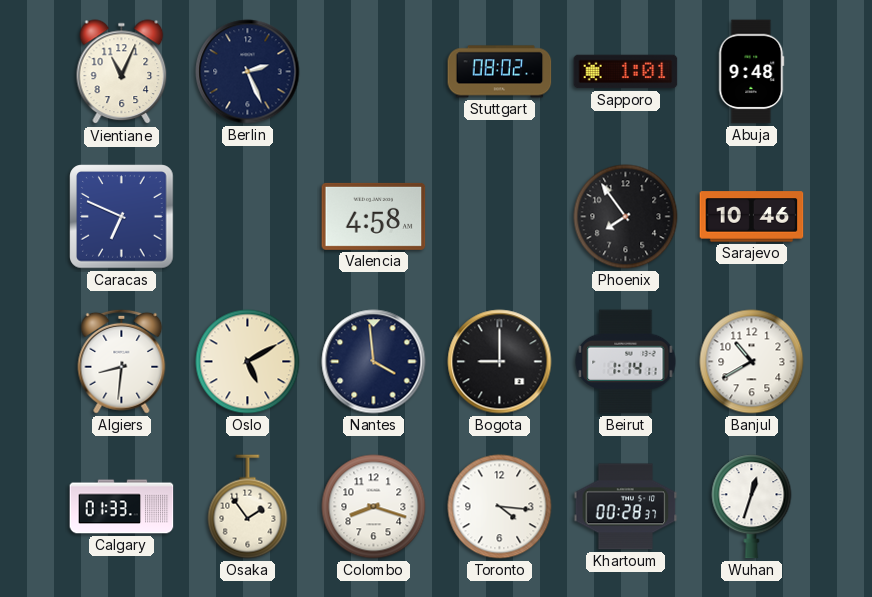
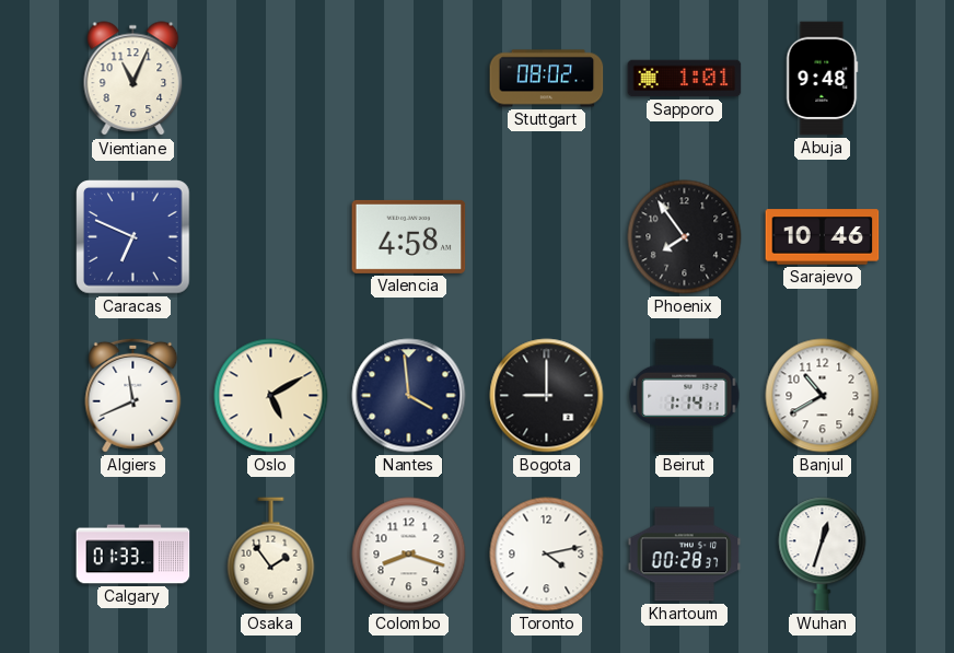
Berlin: 2:26 -> none
Algiers: 8:31 -> 11:41
Toronto: 4:16 -> 4:13
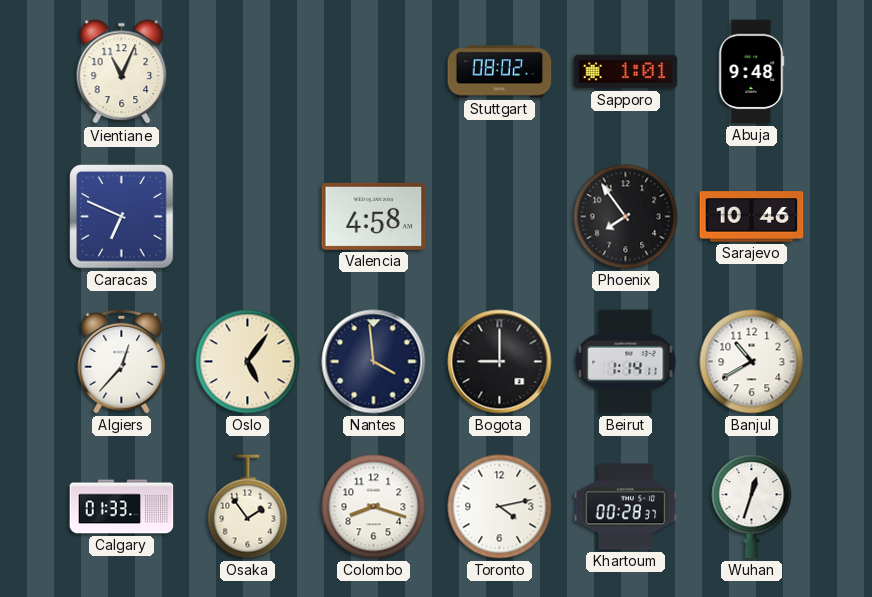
Algiers: 11:41 -> 12:37
Oslo: 5:10 -> 5:06
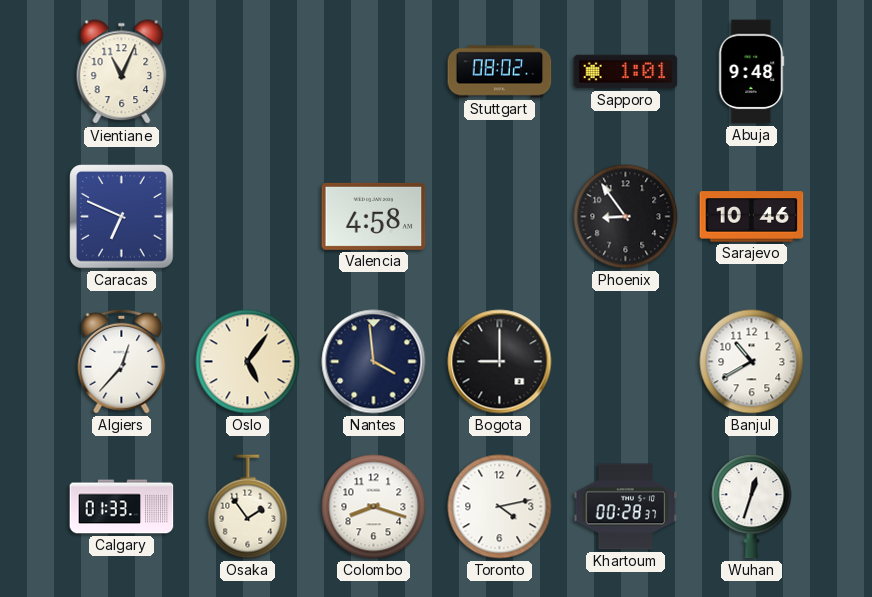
Phoenix: 7:54 -> 8:54
Beirut: 1:14 -> none
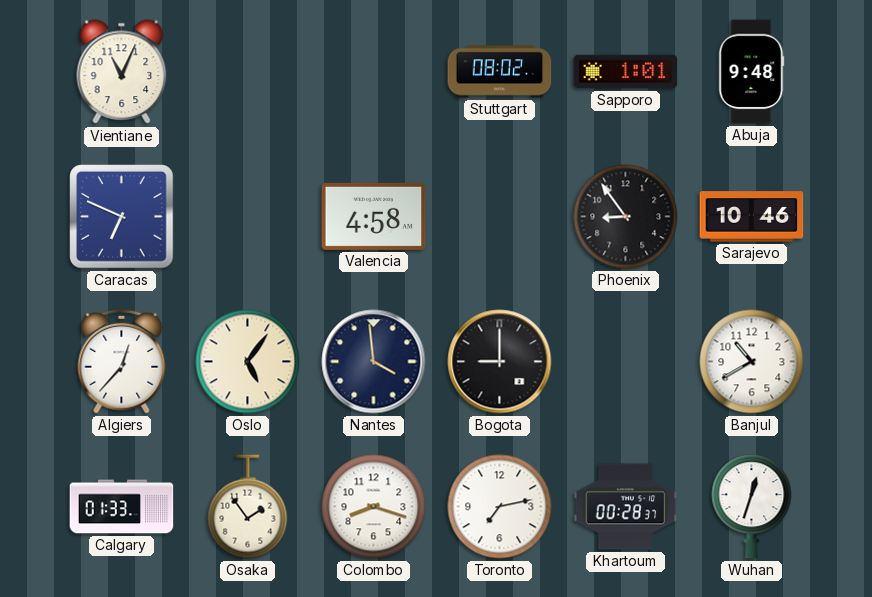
Toronto: 4:13 -> 7:13
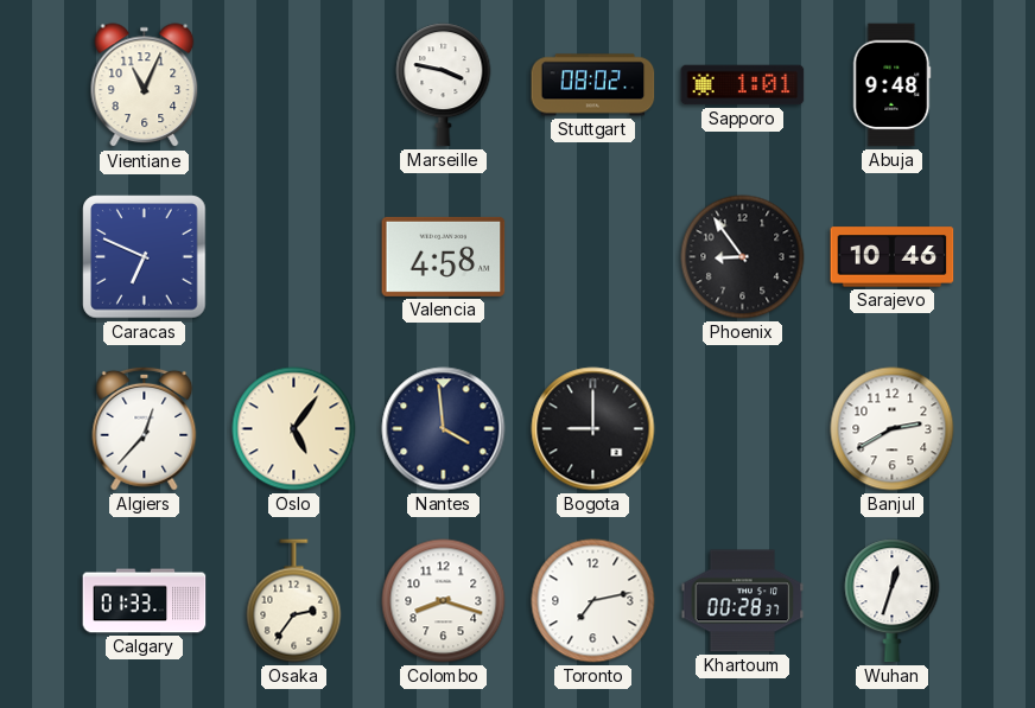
Marseille: none -> 3:47
Banjul: 10:40 -> 2:40
Osaka: 1:54 -> 2:36
